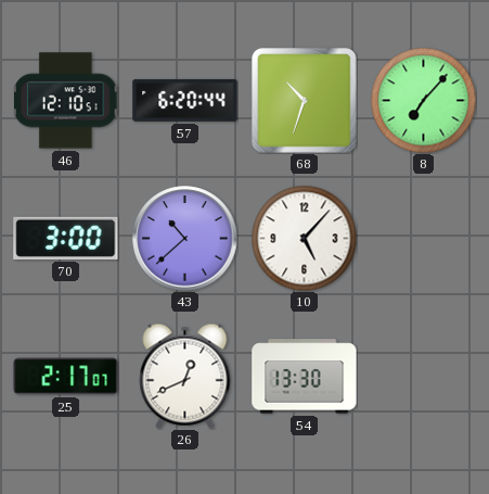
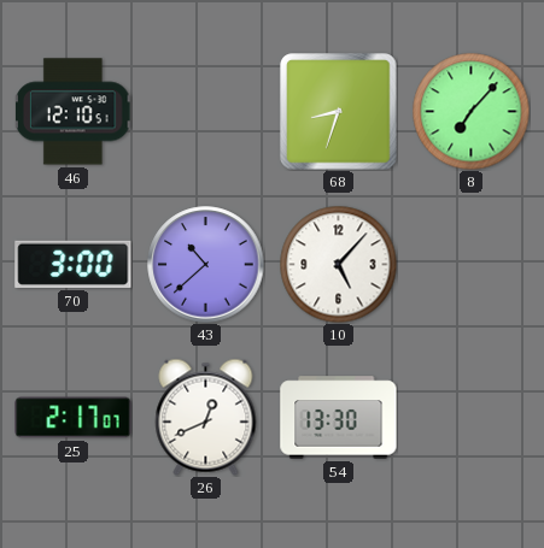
57: 6:20 -> none
68: 10:33 -> 8:33
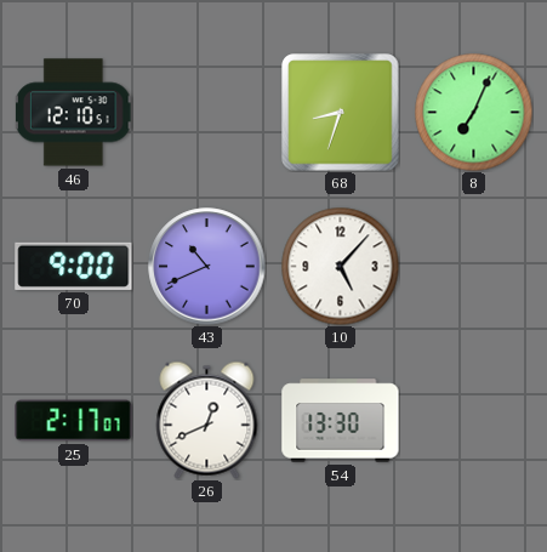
8: 7:07 -> 7:04
70: 3:00 -> 9:00
43: 10:38 -> 10:41
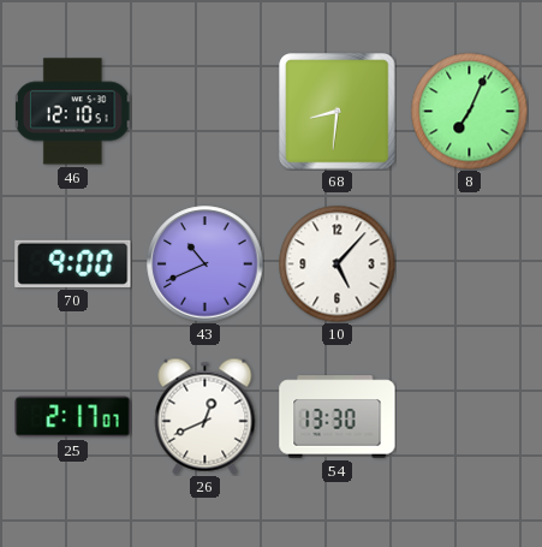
68: 8:33 -> 8:31
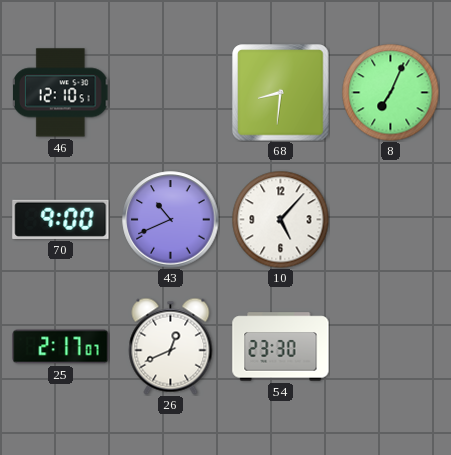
54: 13:30 -> 23:30
